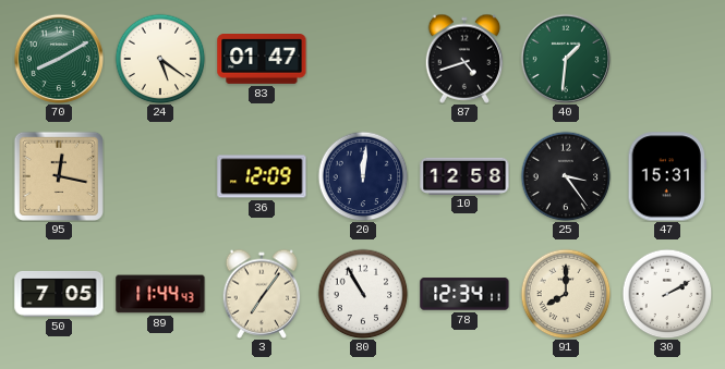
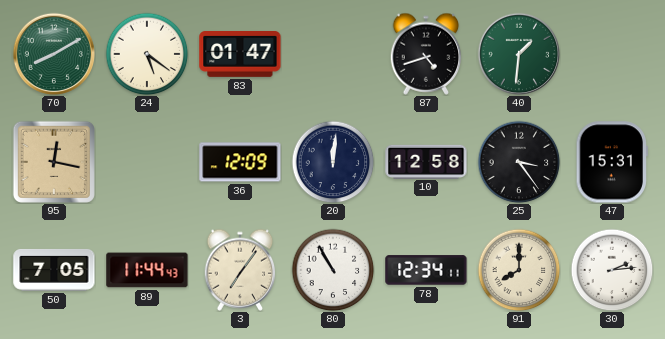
30: 2:10 -> 2:14
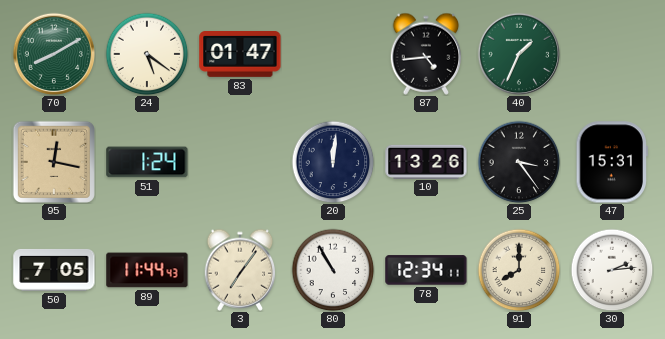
87: 4:42 -> 4:44
40: 1:31 -> 1:34
51: none -> 1:24
36: 12:09 -> none
10: 12:58 -> 13:26
